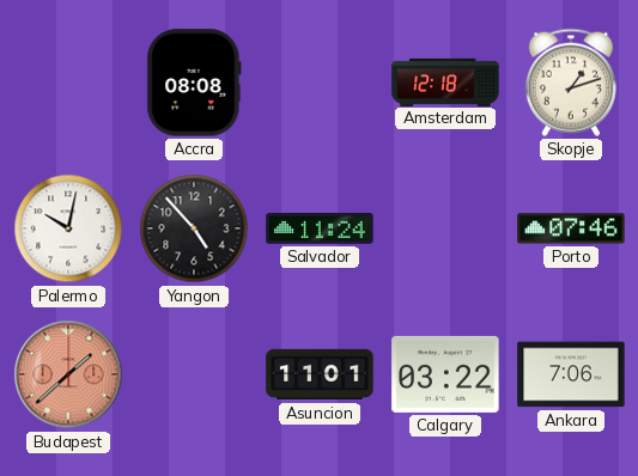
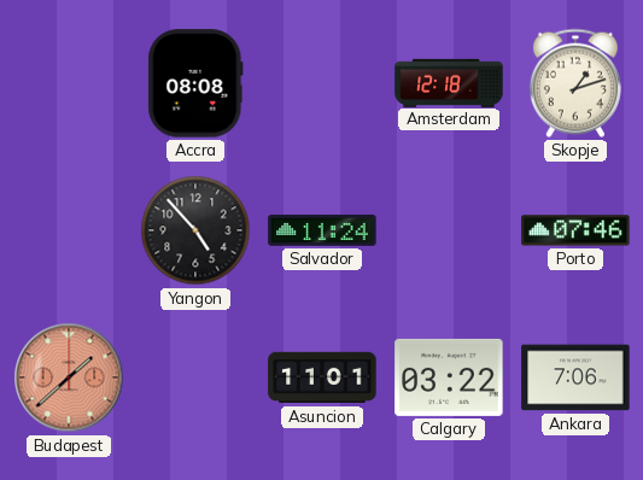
Palermo: 10:02 -> none
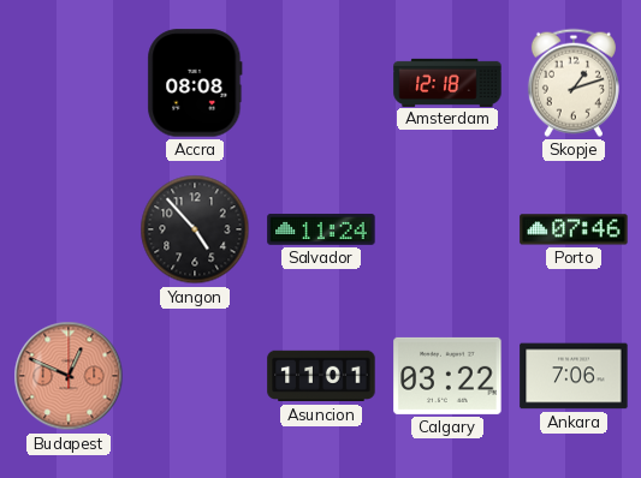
Budapest: 1:38 -> 12:49
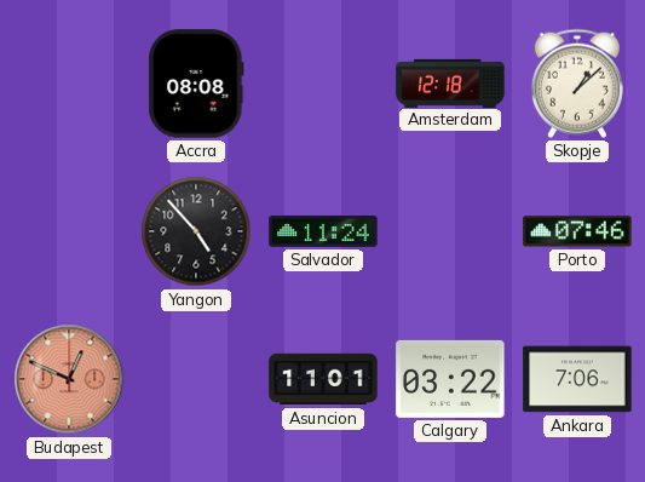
Skopje: 1:12 -> 1:08
